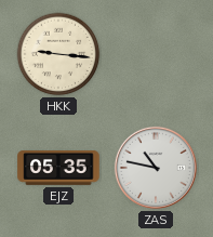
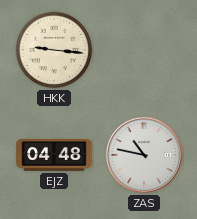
EJZ: 05:35 -> 04:48
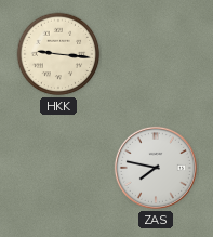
EJZ: 04:48 -> none
ZAS: 10:47 -> 7:47
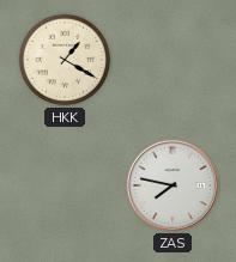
HKK: 9:16 -> 1:20
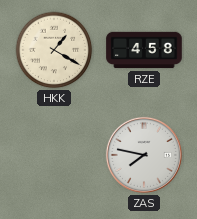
RZE: none -> 4:58
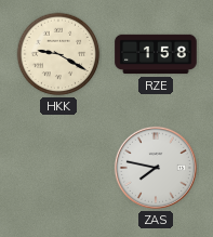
HKK: 1:20 -> 9:20
RZE: 4:58 -> 1:58
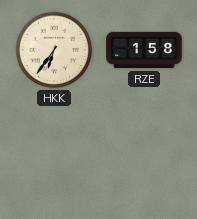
HKK: 9:20 -> 6:36
ZAS: 7:47 -> none
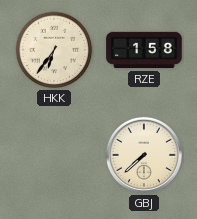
GBJ: none -> 7:38
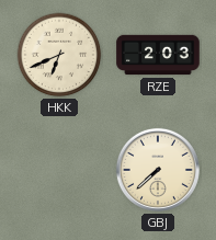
HKK: 6:36 -> 6:41
RZE: 1:58 -> 2:03
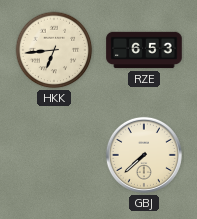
HKK: 6:41 -> 6:44
RZE: 2:03 -> 6:53
